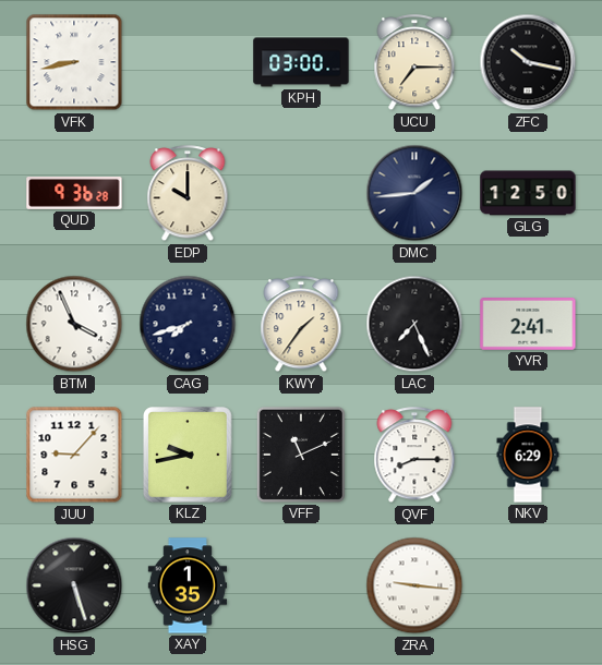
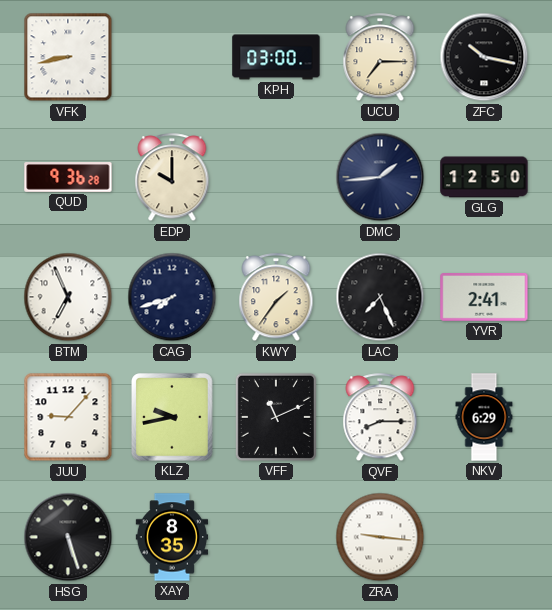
BTM: 3:56 -> 6:56
XAY: 1:35 -> 8:35
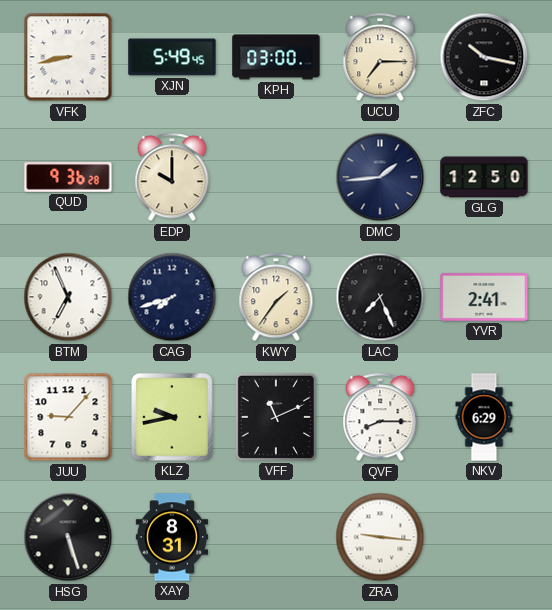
XJN: none -> 5:49
XAY: 8:35 -> 8:31
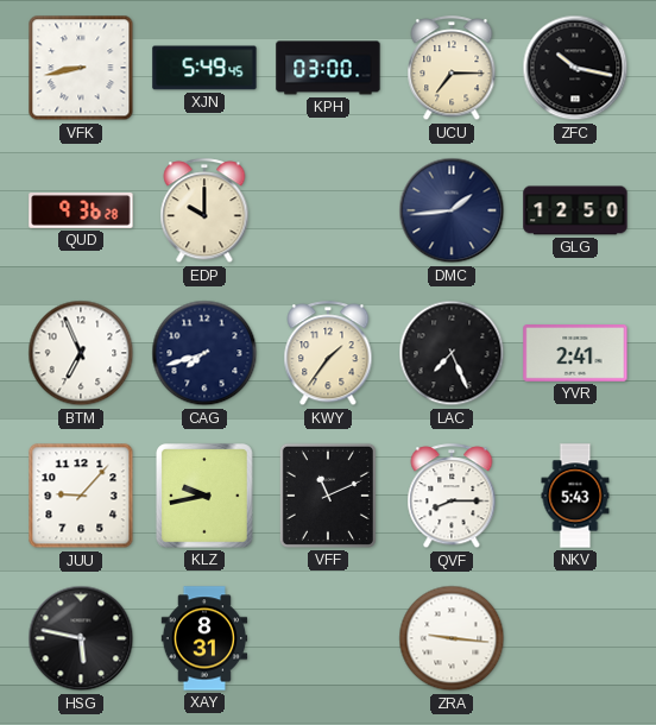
NKV: 6:29 -> 5:43
HSG: 5:27 -> 5:47
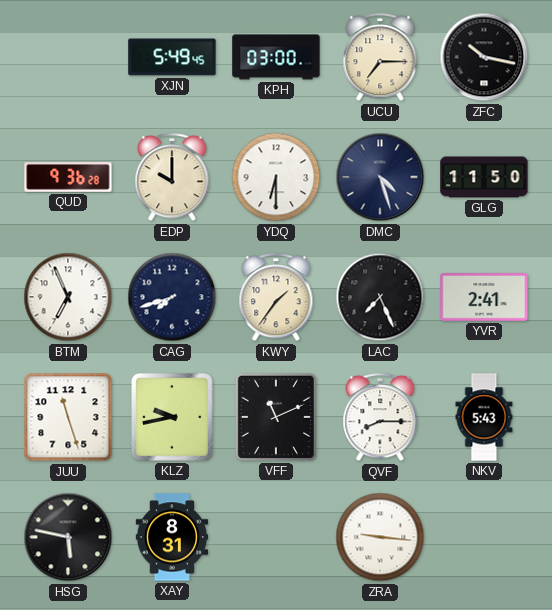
VFK: 8:43 -> none
YDQ: none -> 6:30
DMC: 1:44 -> 4:27
GLG: 12:50 -> 11:50
JUU: 9:07 -> 11:27
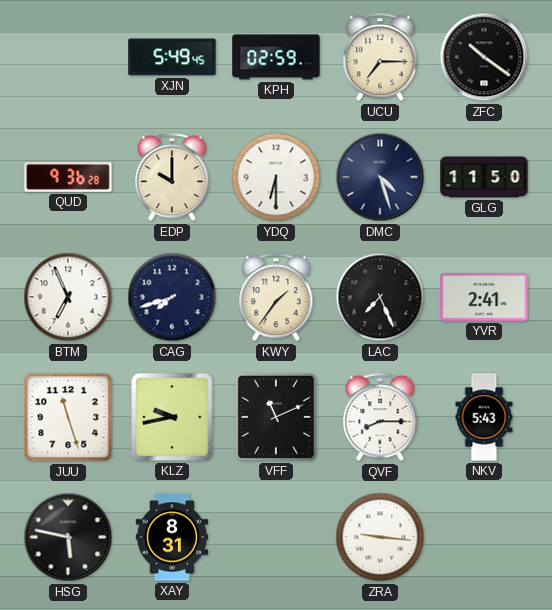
KPH: 03:00 -> 02:59
ZFC: 10:17 -> 10:21
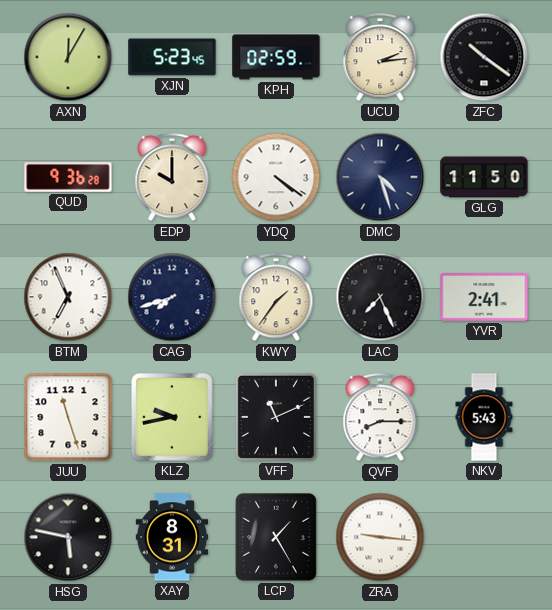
AXN: none -> 12:05
XJN: 5:49 -> 5:23
UCU: 7:15 -> 2:14
YDQ: 6:30 -> 4:21
LCP: none -> 1:25
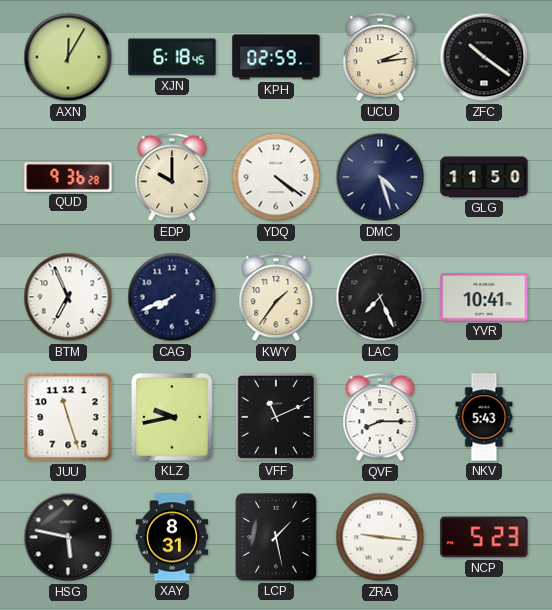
XJN: 5:23 -> 6:18
CAG: 7:42 -> 7:41
YVR: 2:41 -> 10:41
LCP: 1:25 -> 1:28
NCP: none -> 5:23
